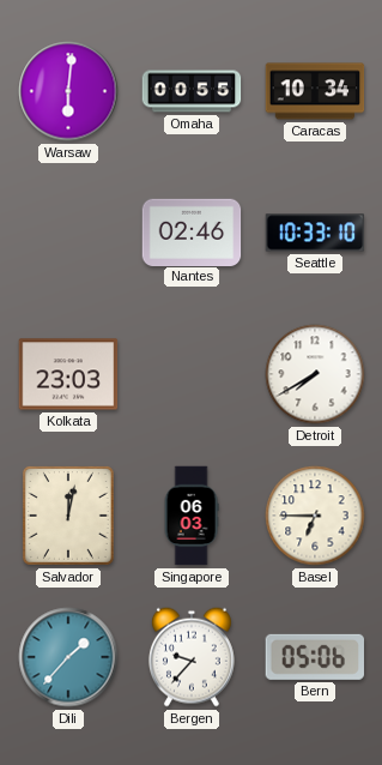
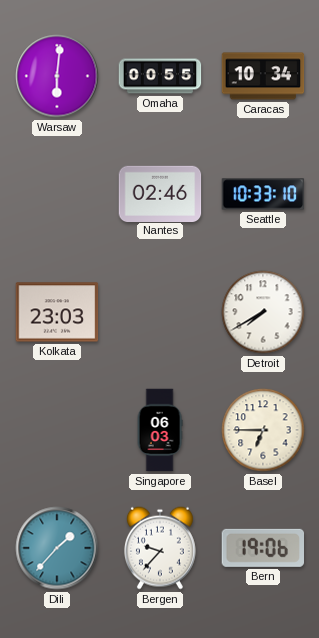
Salvador: 12:02 -> none
Bern: 05:06 -> 19:06
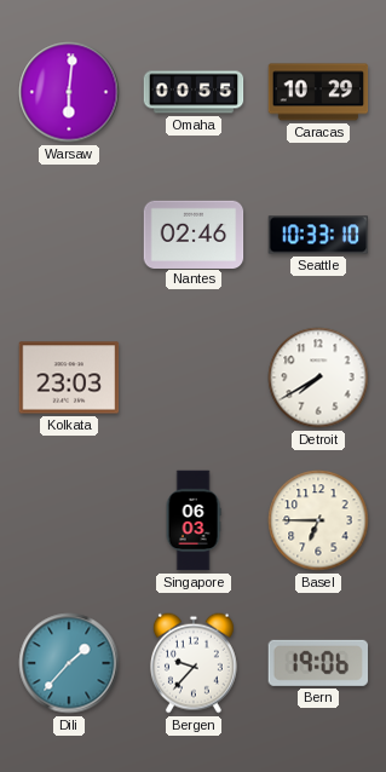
Caracas: 10:34 -> 10:29
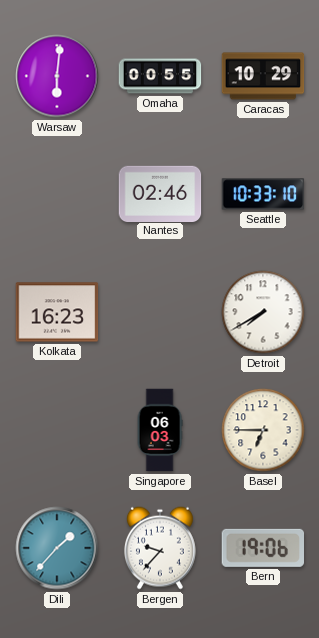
Kolkata: 23:03 -> 16:23
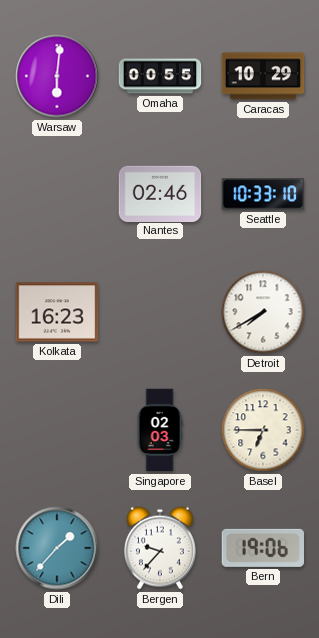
Singapore: 06:03 -> 02:03
